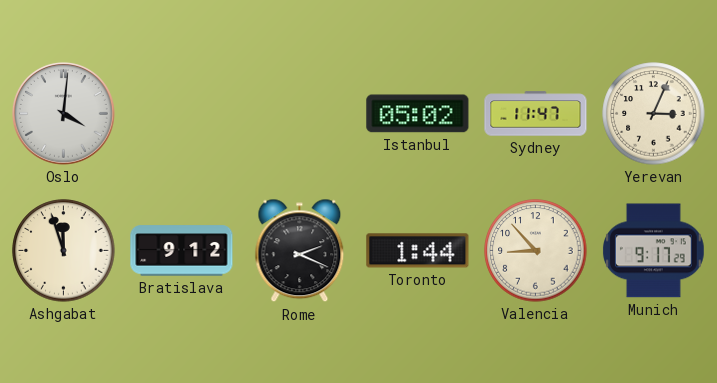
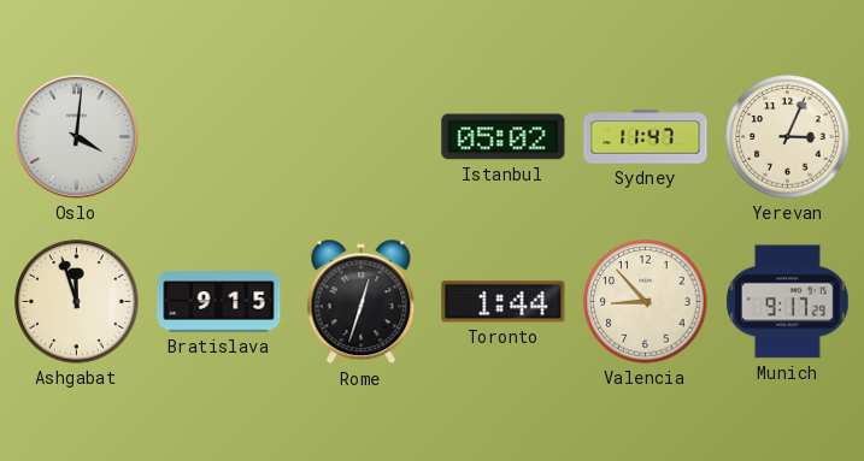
Bratislava: 9:12 -> 9:15
Rome: 2:19 -> 12:33
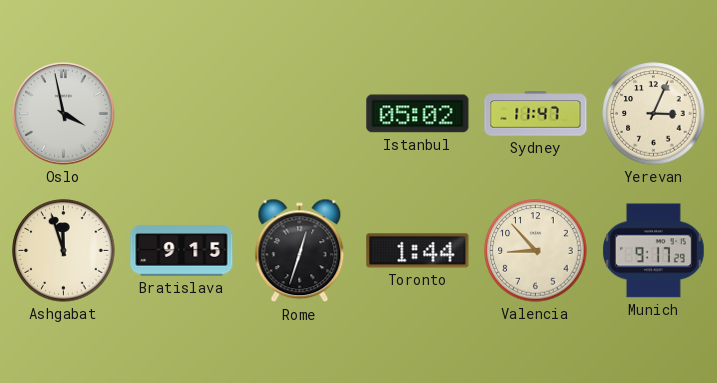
Oslo: 4:01 -> 3:58
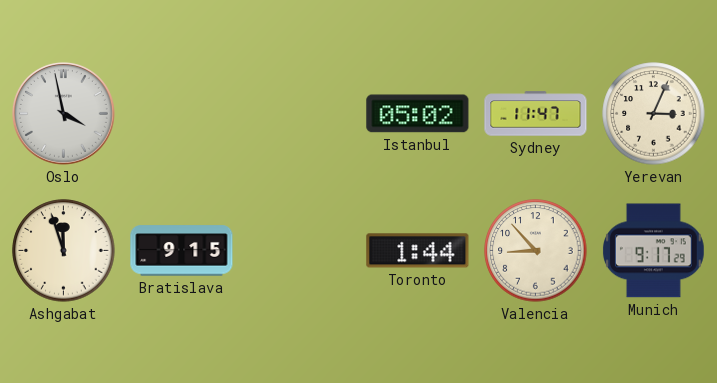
Rome: 12:33 -> none
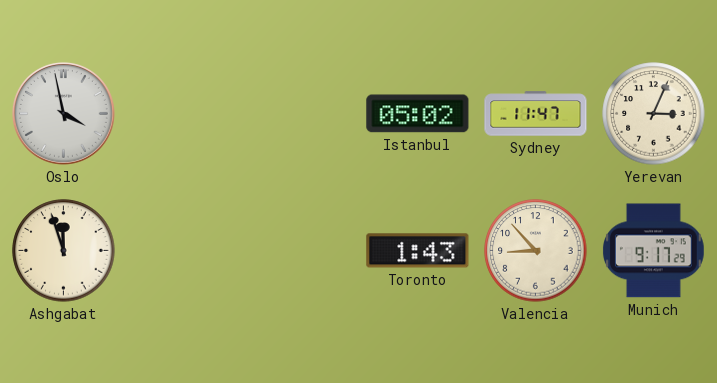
Bratislava: 9:15 -> none
Toronto: 1:44 -> 1:43
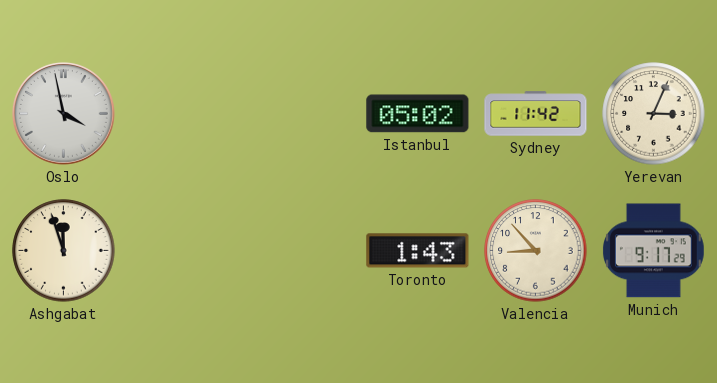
Sydney: 11:47 -> 11:42
